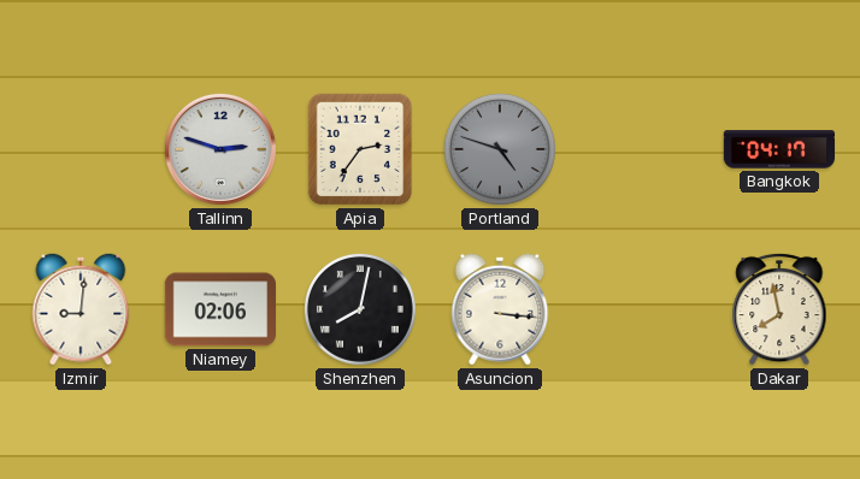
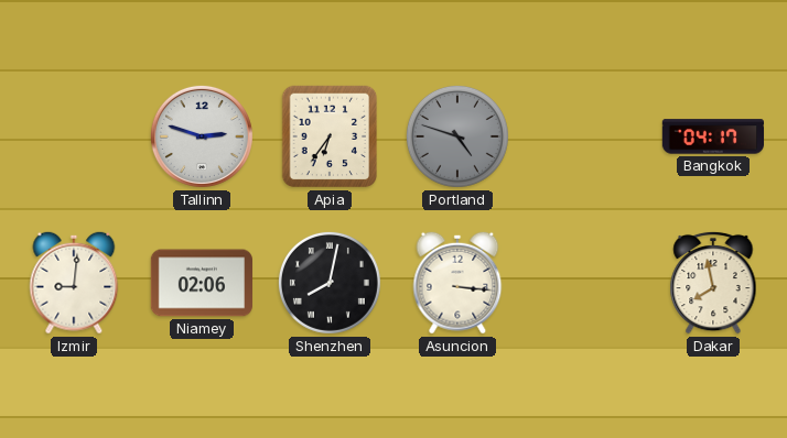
Apia: 2:36 -> 6:36
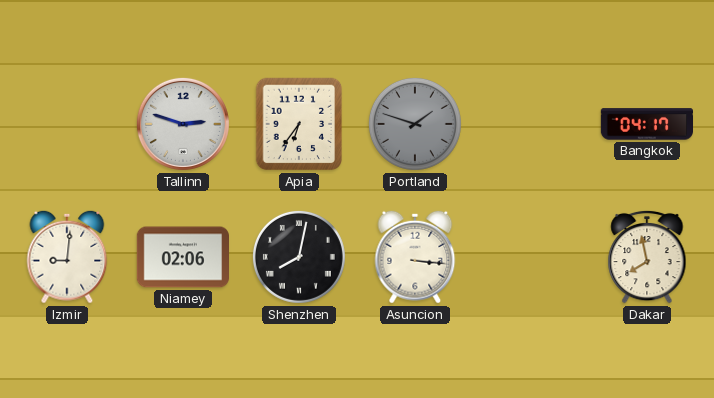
Portland: 4:48 -> 1:48
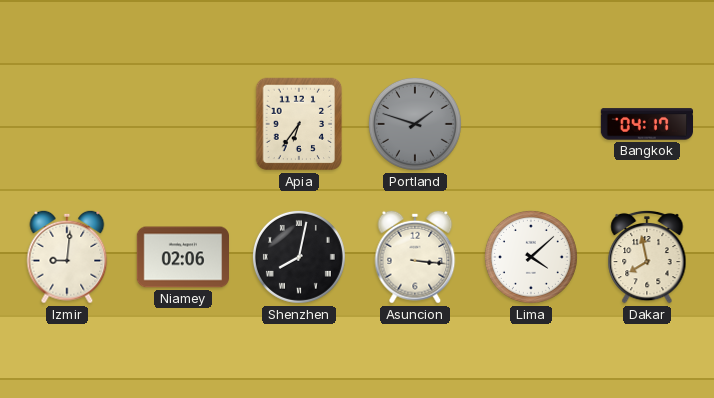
Tallinn: 2:48 -> none
Lima: none -> 4:08
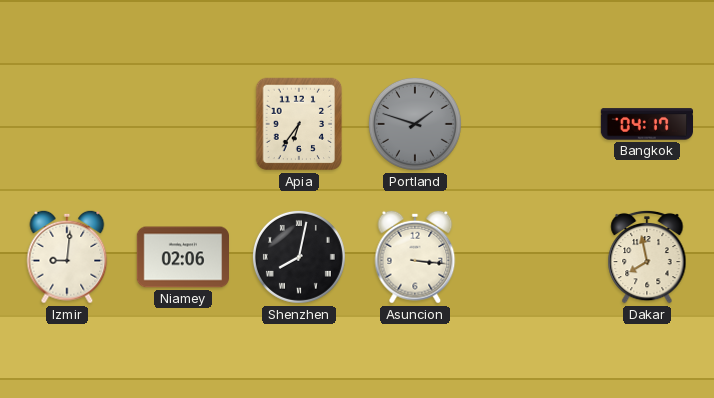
Lima: 4:08 -> none
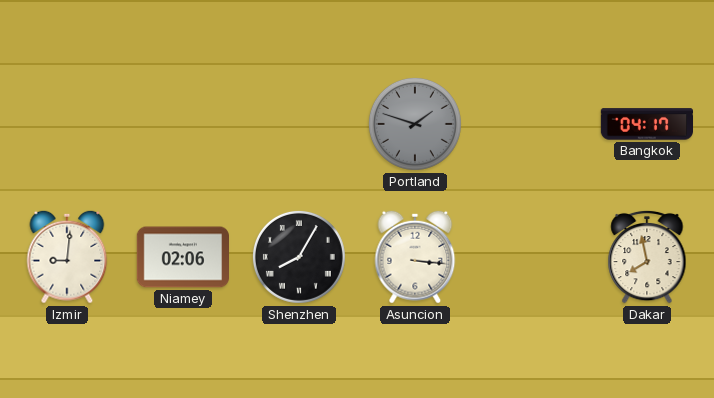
Apia: 6:36 -> none
Shenzhen: 8:02 -> 8:05
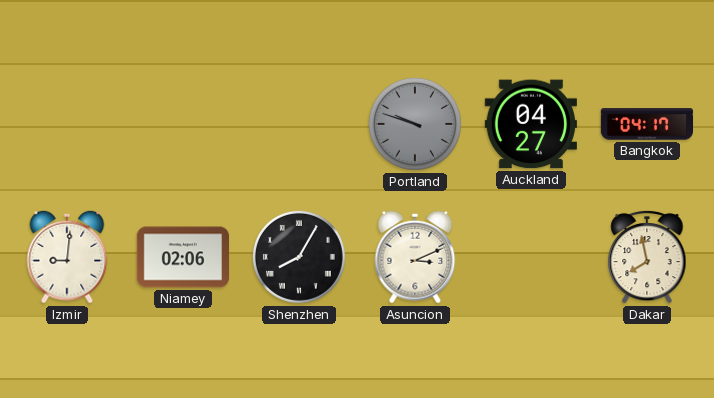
Portland: 1:48 -> 9:48
Auckland: none -> 04:27
Asuncion: 3:16 -> 3:11
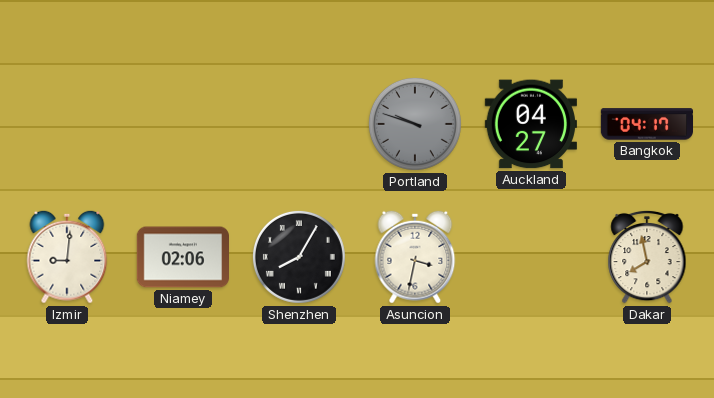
Asuncion: 3:11 -> 3:32
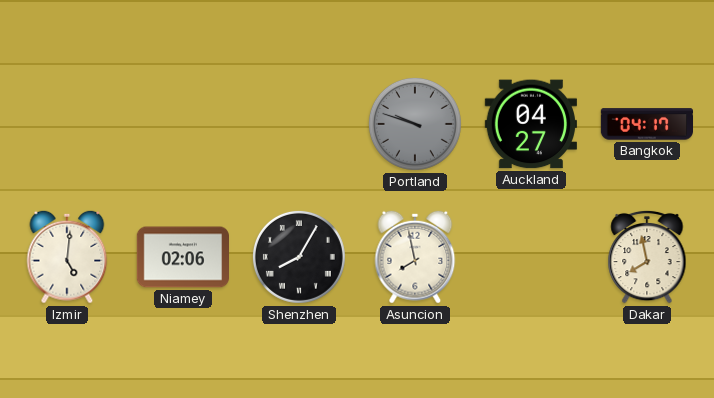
Izmir: 9:01 -> 5:01
Asuncion: 3:32 -> 7:58
